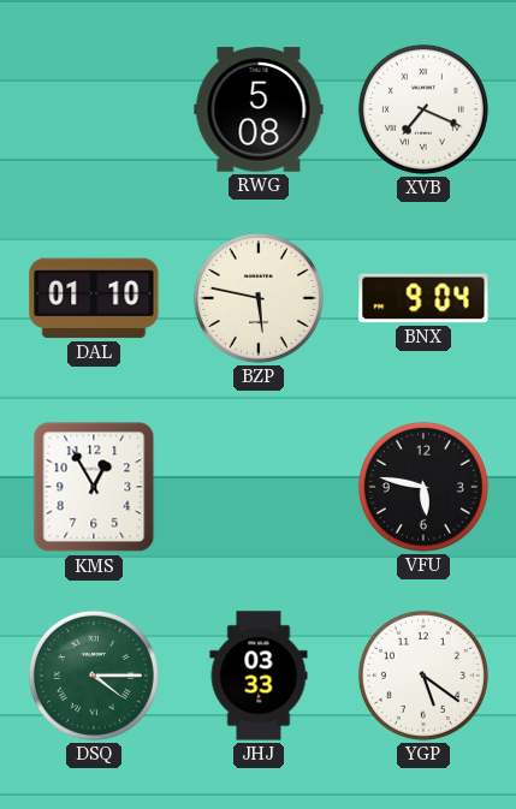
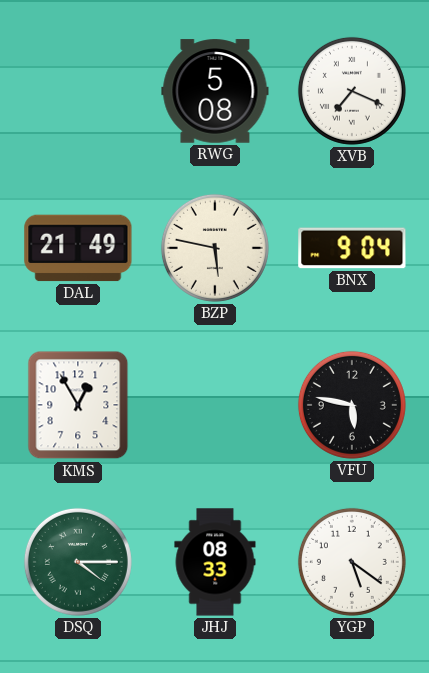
DAL: 01:10 -> 21:49
JHJ: 03:33 -> 08:33
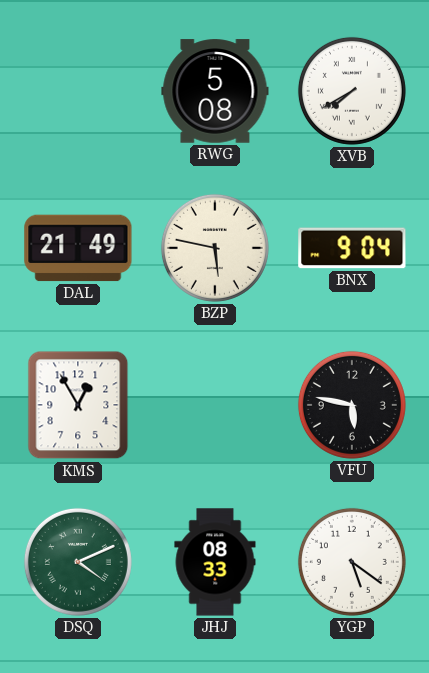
XVB: 7:19 -> 7:40
DSQ: 4:15 -> 4:11
